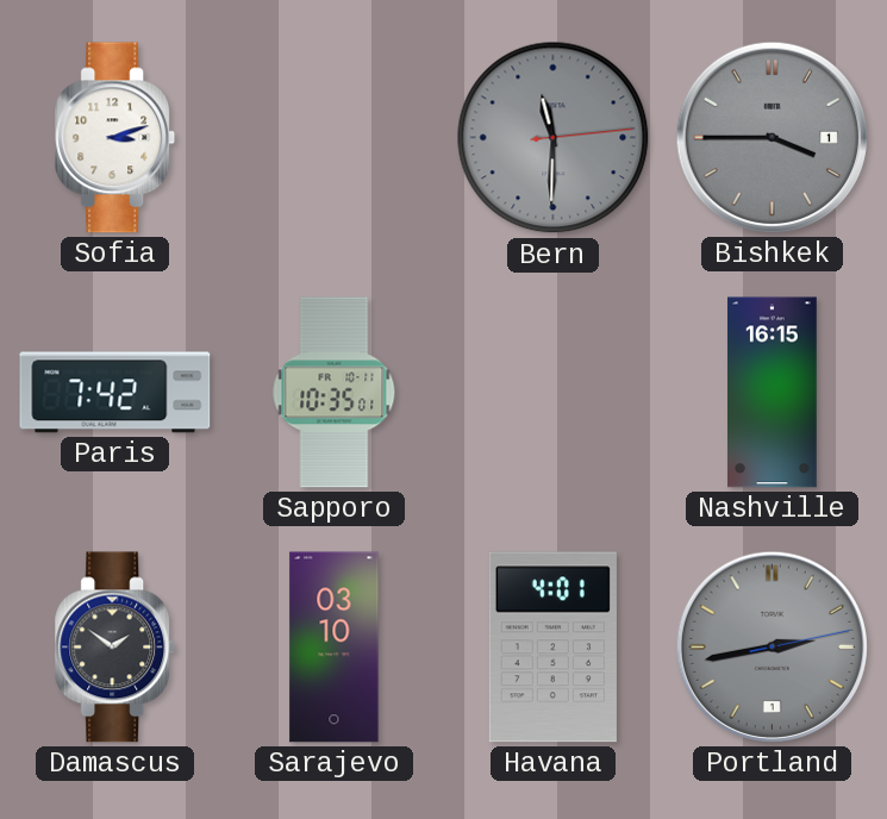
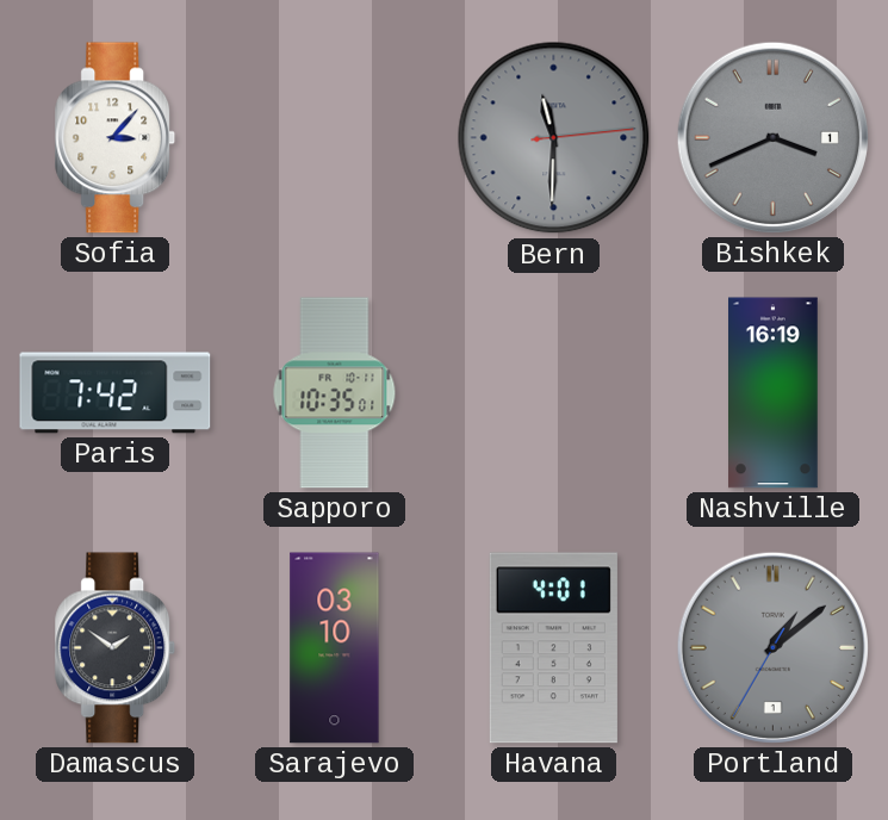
Sofia: 3:12 -> 3:07
Bishkek: 3:45 -> 3:41
Nashville: 16:15 -> 16:19
Portland: 2:43 -> 1:08
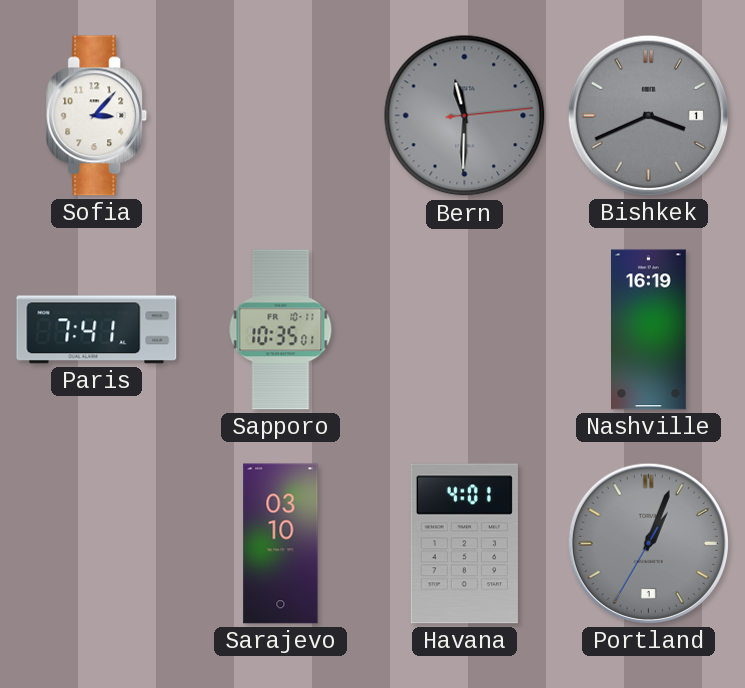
Paris: 7:42 -> 7:41
Damascus: 1:51 -> none
Portland: 1:08 -> 1:03
